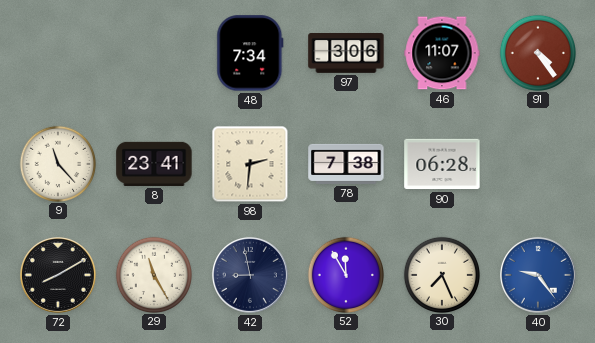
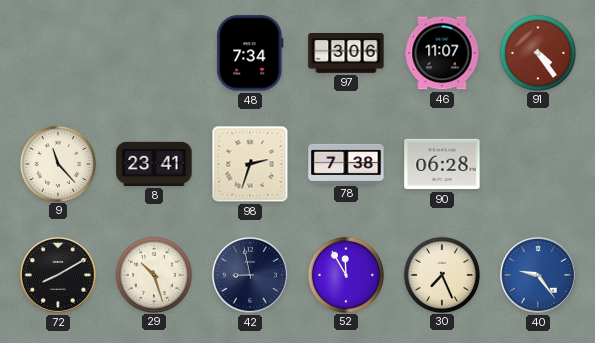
98: 2:31 -> 2:33
29: 11:25 -> 10:27
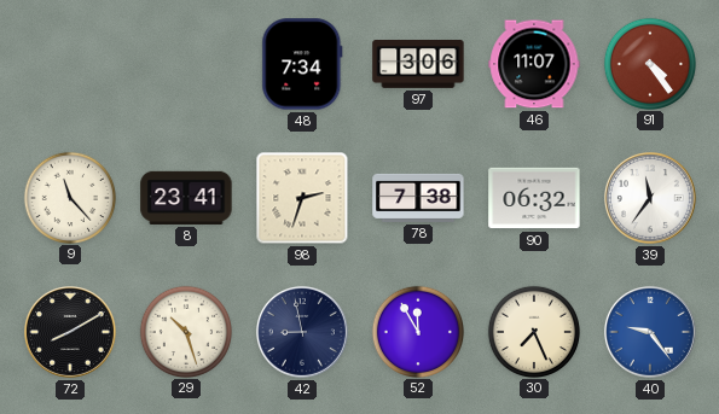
90: 06:28 -> 06:32
39: none -> 11:36
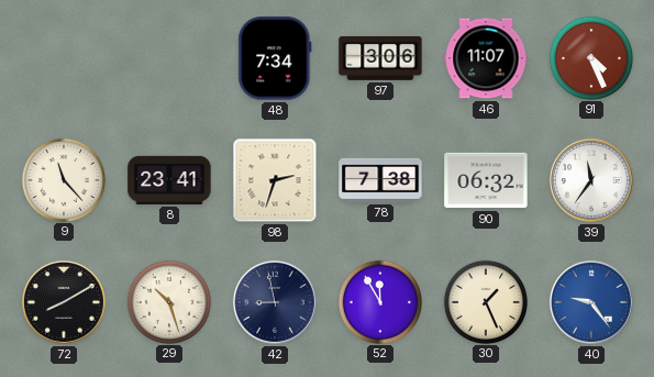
91: 4:24 -> 4:26
30: 7:26 -> 1:26
